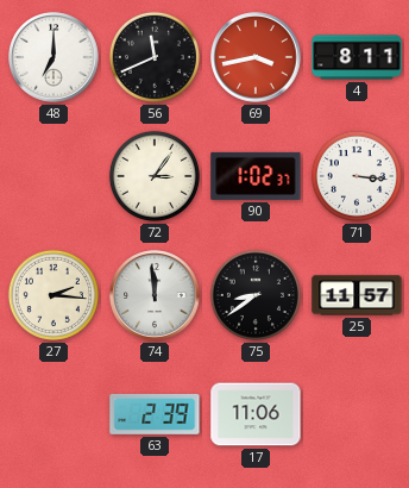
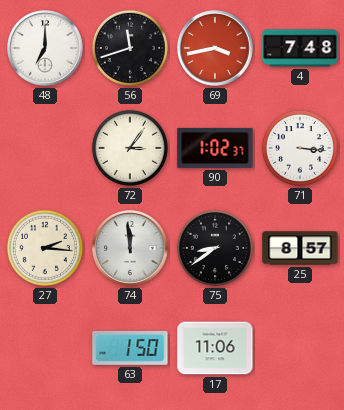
56: 11:41 -> 11:42
4: 8:11 -> 7:48
25: 11:57 -> 8:57
63: 2:39 -> 1:50
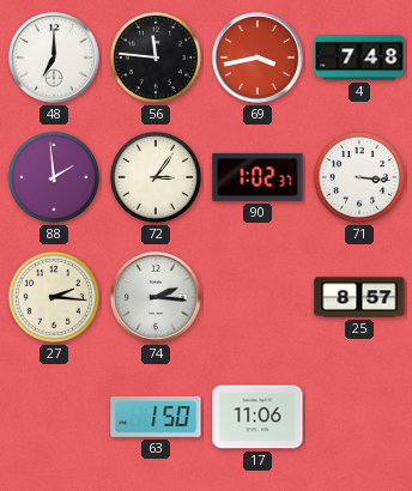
56: 11:42 -> 11:46
88: none -> 1:59
74: 11:59 -> 2:16
75: 8:39 -> none
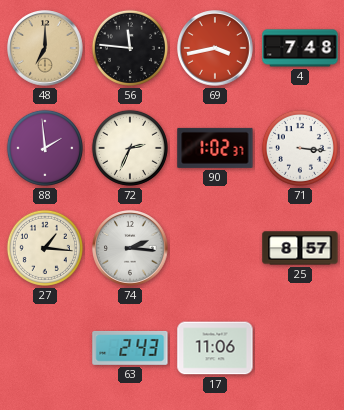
48 dial: white -> champagne
72: 3:06 -> 2:34
27: 2:16 -> 1:16
63: 1:50 -> 2:43
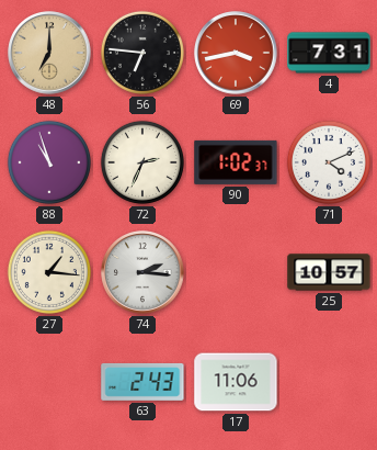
56: 11:46 -> 6:46
4: 7:48 -> 7:31
88: 1:59 -> 10:57
71: 3:16 -> 4:11
25: 8:57 -> 10:57
